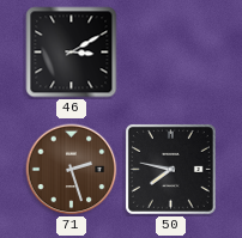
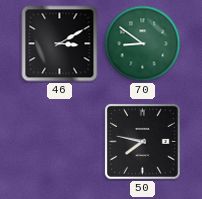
70: none -> 8:51
71: 2:27 -> none
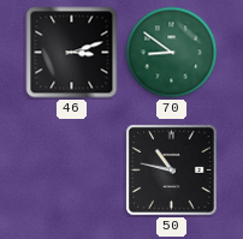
46: 3:10 -> 3:12
50: 7:47 -> 10:47
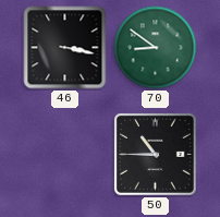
46: 3:12 -> 3:17
50: 10:47 -> 10:45
